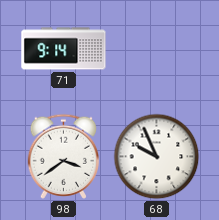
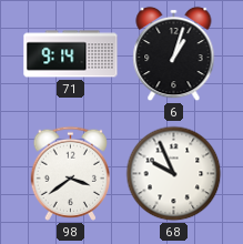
6: none -> 1:03
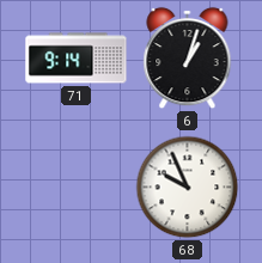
98: 3:39 -> none
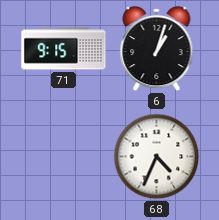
71: 9:14 -> 9:15
68: 9:56 -> 4:34
